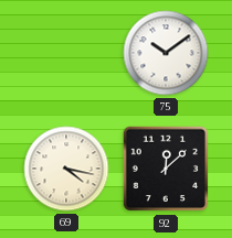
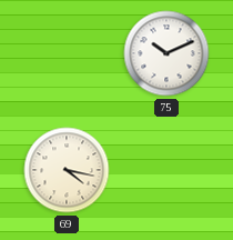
75: 10:09 -> 10:11
92: 12:08 -> none
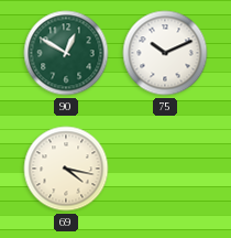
90: none -> 12:50
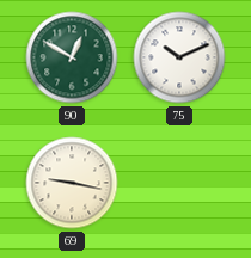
69: 4:17 -> 9:17
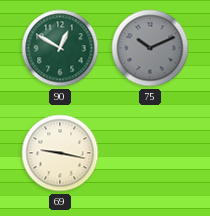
75 dial: white -> grey
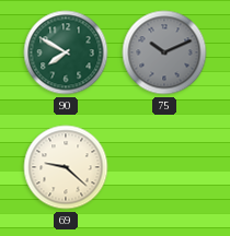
90: 12:50 -> 7:50
69: 9:17 -> 9:22
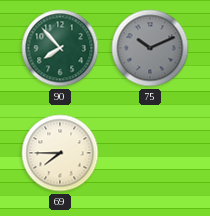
90: 7:50 -> 7:53
69: 9:22 -> 7:45
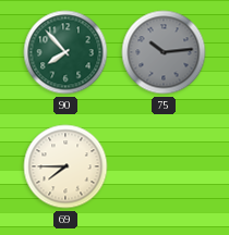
75: 10:11 -> 10:14
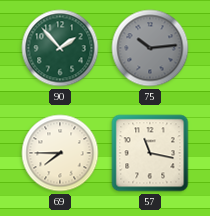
90: 7:53 -> 1:53
57: none -> 11:17
